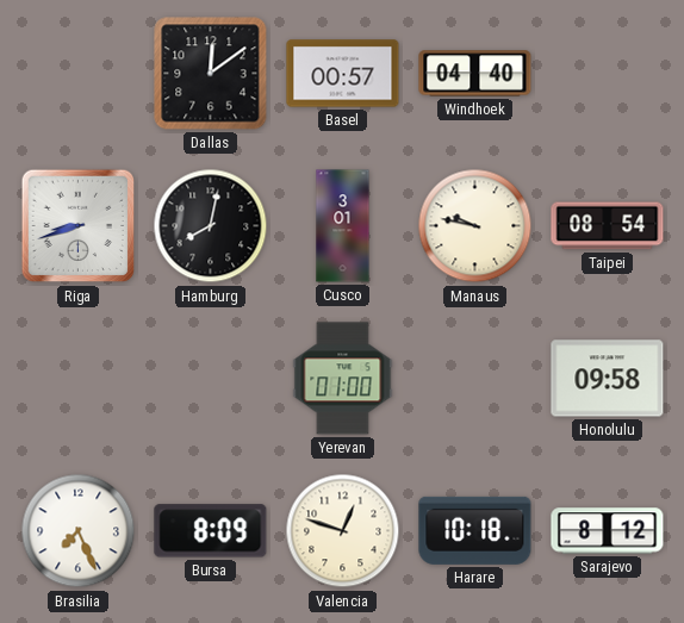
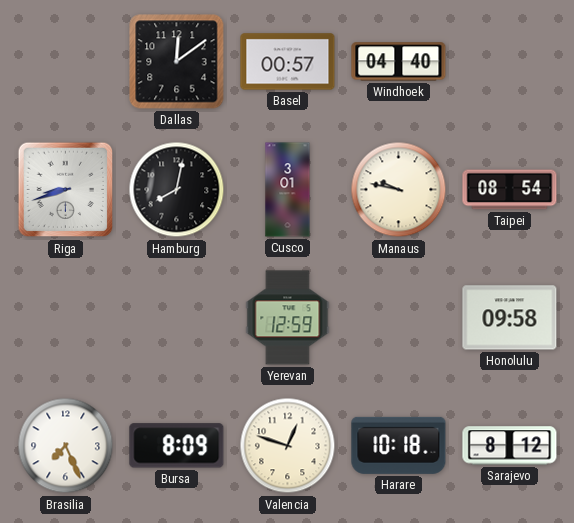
Yerevan: 01:00 -> 12:59
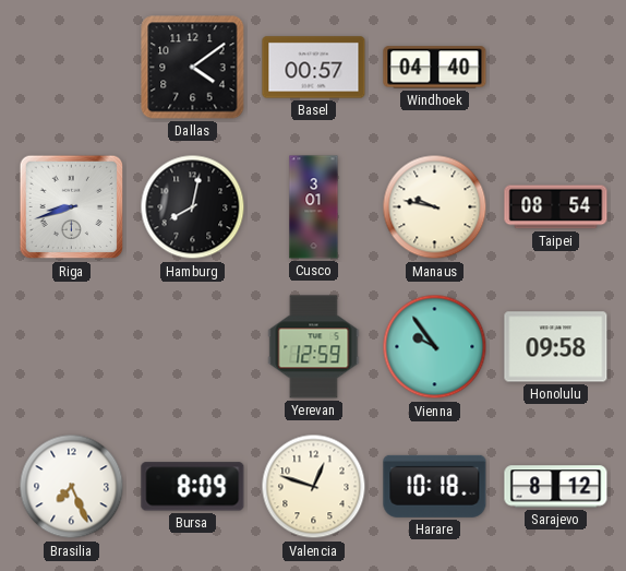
Dallas: 12:09 -> 4:09
Vienna: none -> 9:54
